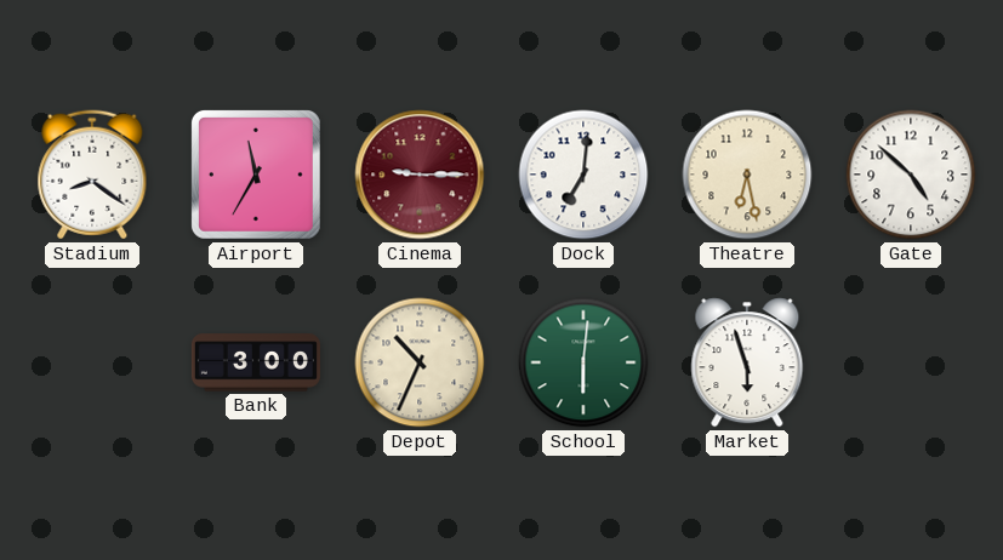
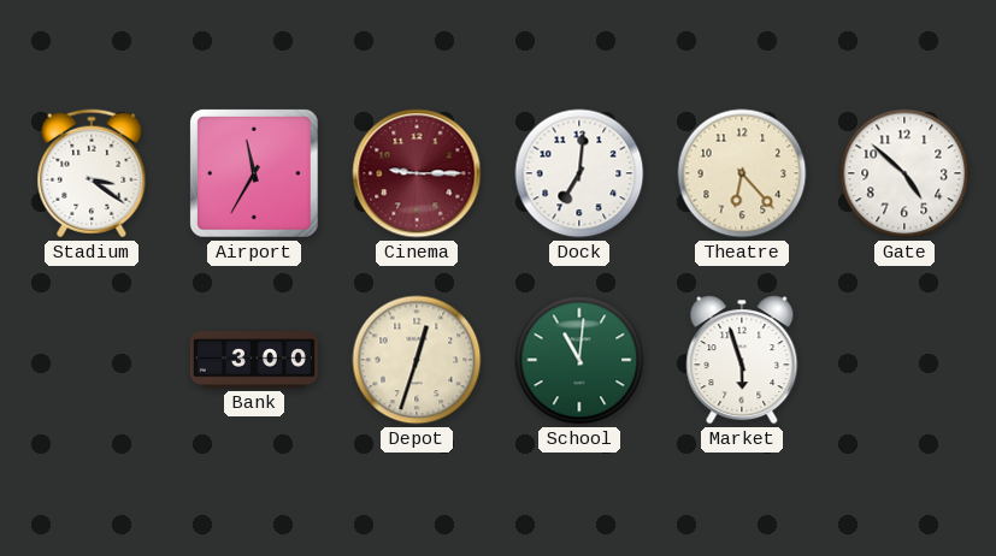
Stadium: 8:21 -> 3:21
Theatre: 6:28 -> 6:23
Depot: 10:34 -> 12:33
School: 6:01 -> 11:01
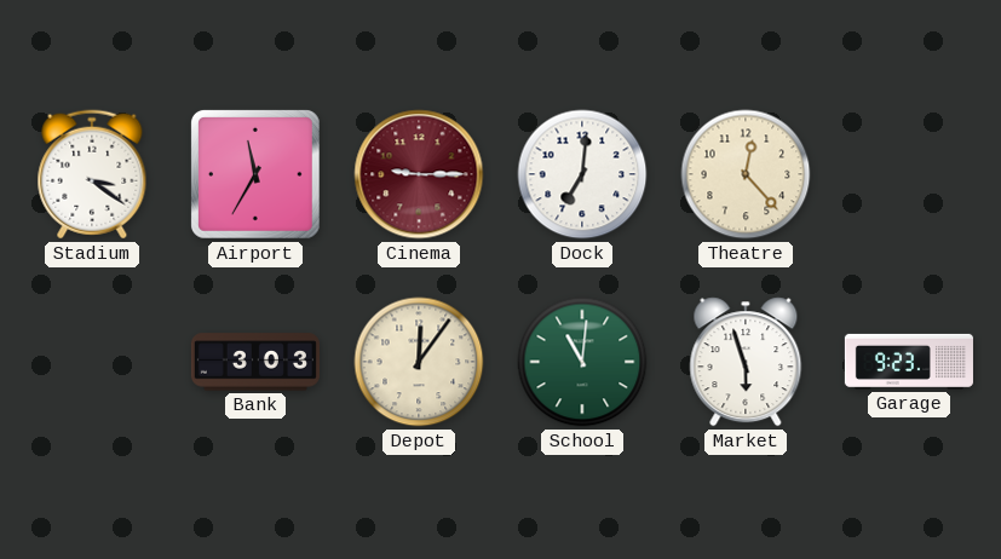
Theatre: 6:23 -> 12:23
Gate: 4:52 -> none
Bank: 3:00 -> 3:03
Depot: 12:33 -> 12:06
Garage: none -> 9:23
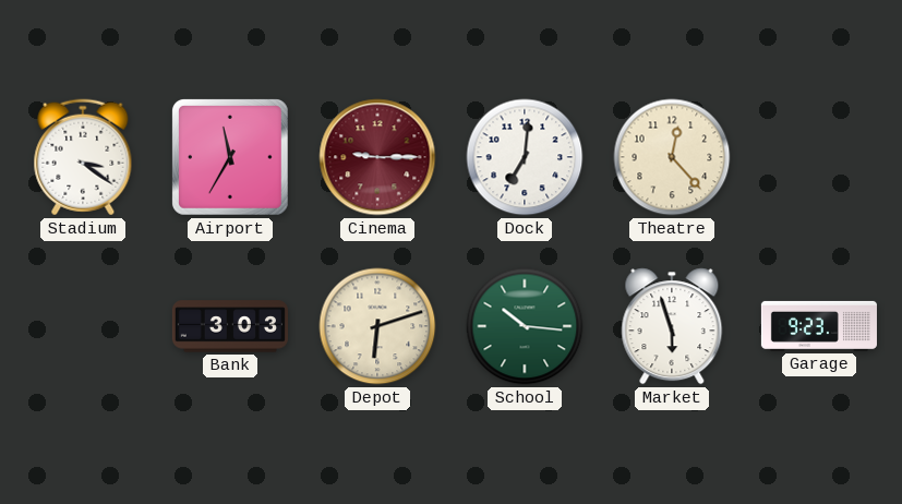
Depot: 12:06 -> 6:12
School: 11:01 -> 10:16
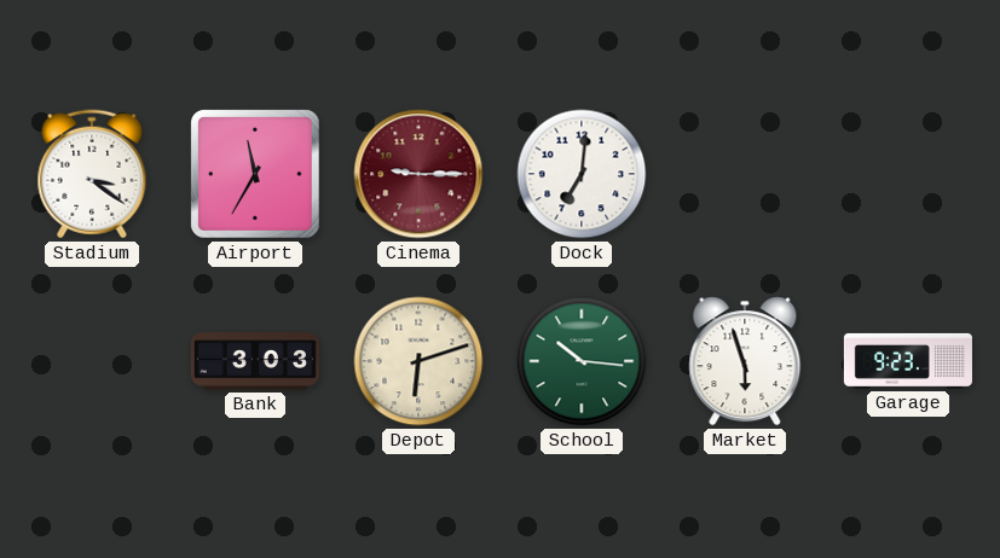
Theatre: 12:23 -> none
